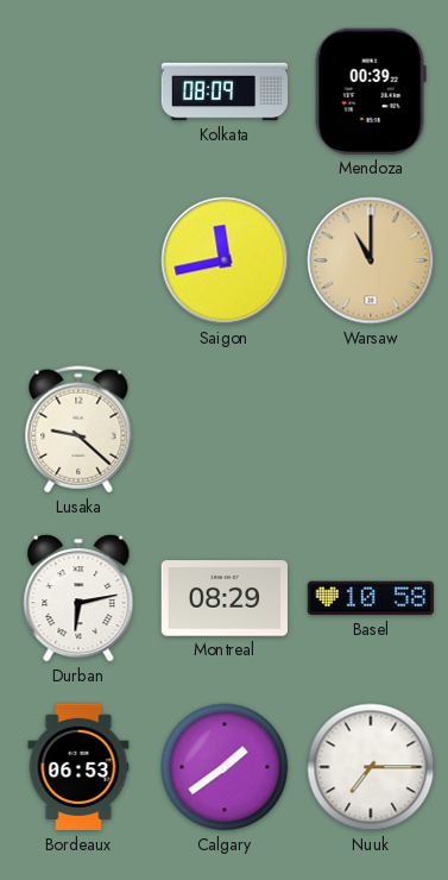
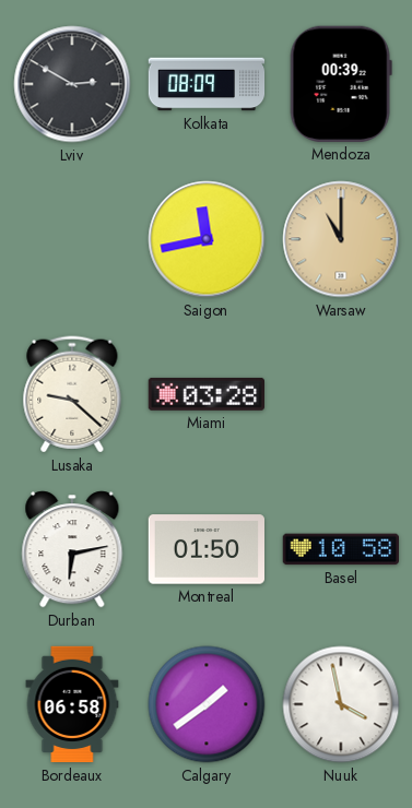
Lviv: none -> 2:50
Miami: none -> 03:28
Montreal: 08:29 -> 01:50
Bordeaux: 06:53 -> 06:58
Nuuk: 7:15 -> 3:58
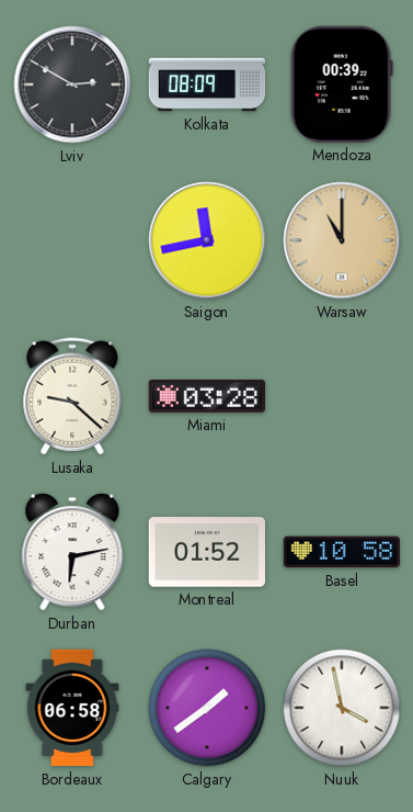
Montreal: 01:50 -> 01:52
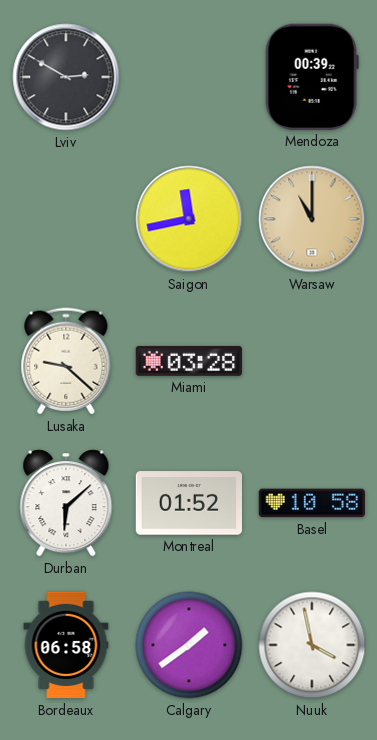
Kolkata: 08:09 -> none
Durban: 6:13 -> 6:08
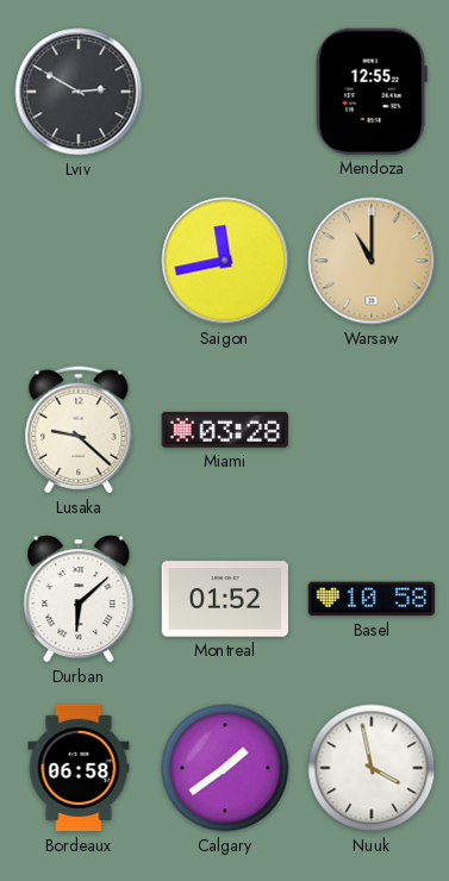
Mendoza: 00:39 -> 12:55
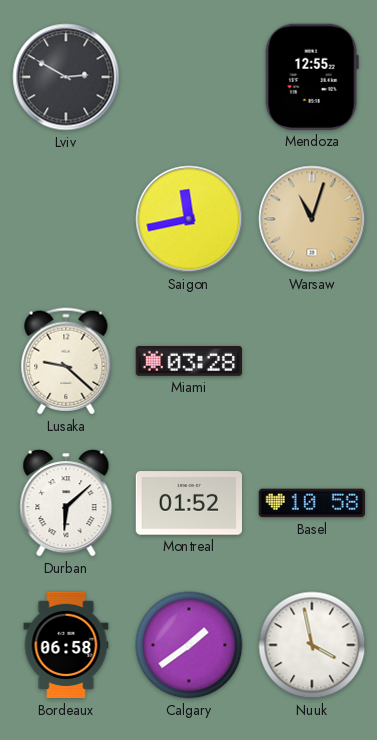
Warsaw: 11:00 -> 11:03
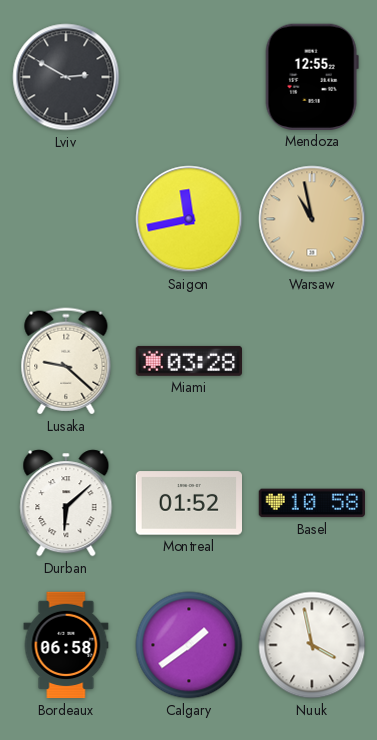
Warsaw: 11:03 -> 10:58
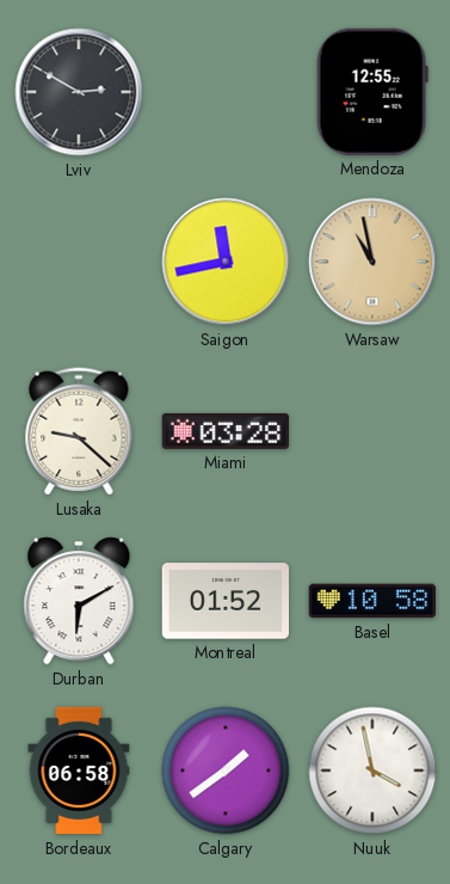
Durban: 6:08 -> 6:10
